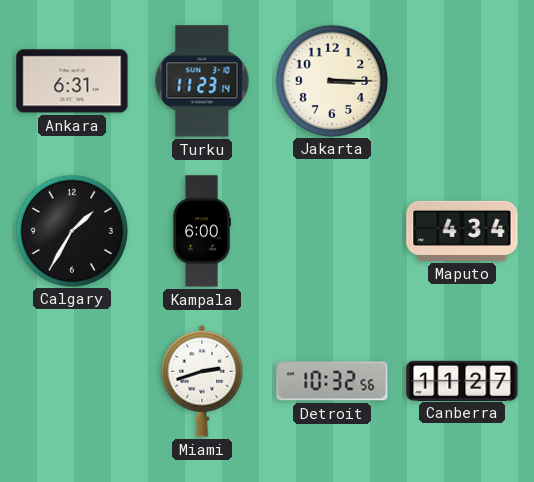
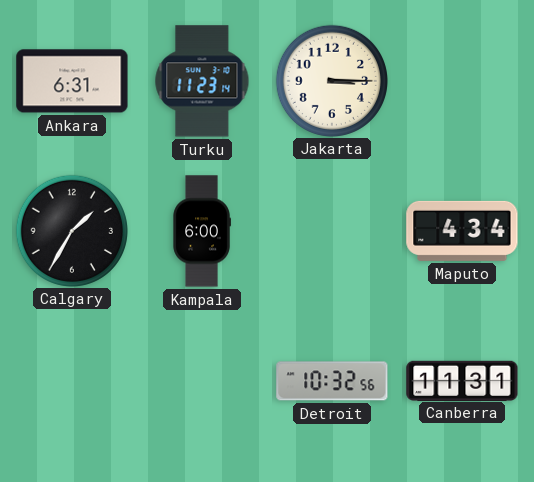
Miami: 2:42 -> none
Canberra: 11:27 -> 11:31
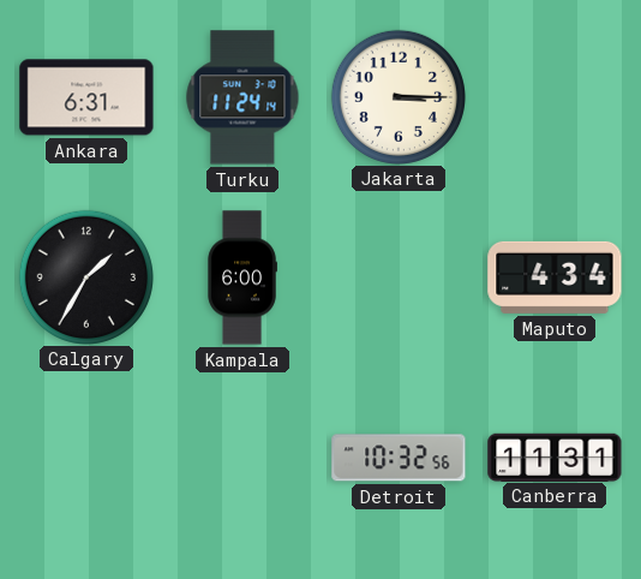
Turku: 11:23 -> 11:24
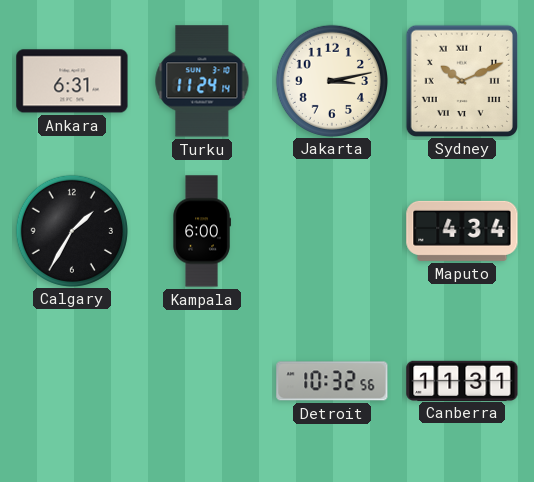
Jakarta: 3:15 -> 3:13
Sydney: none -> 10:11
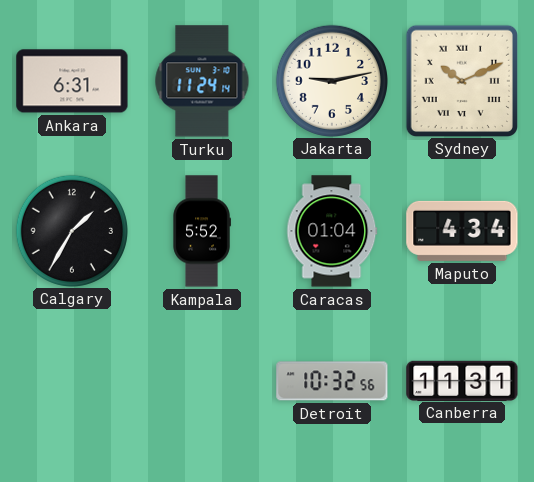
Jakarta: 3:13 -> 9:13
Kampala: 6:00 -> 5:52
Caracas: none -> 01:04
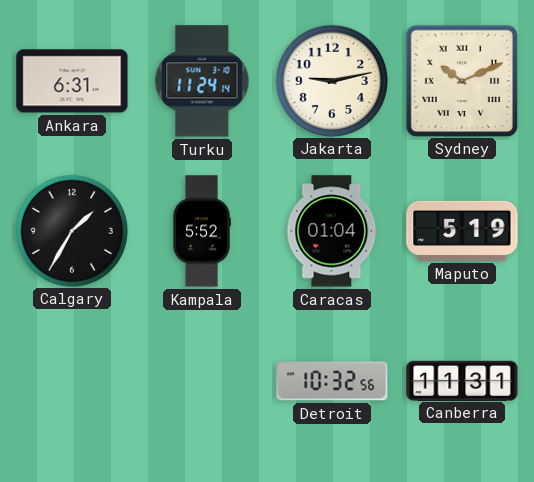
Maputo: 4:34 -> 5:19
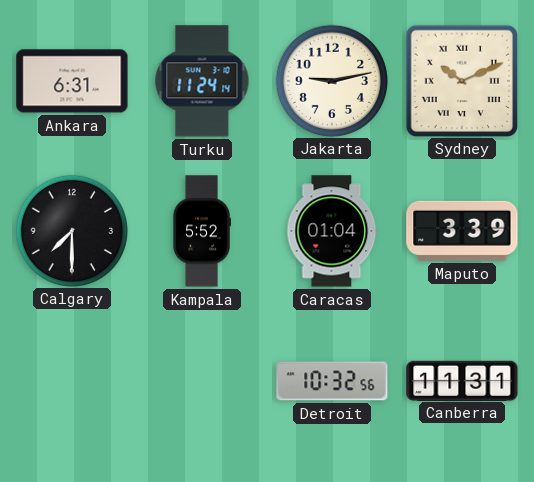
Calgary: 1:35 -> 7:30
Maputo: 5:19 -> 3:39
